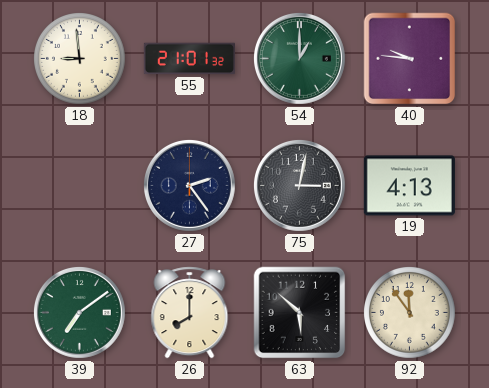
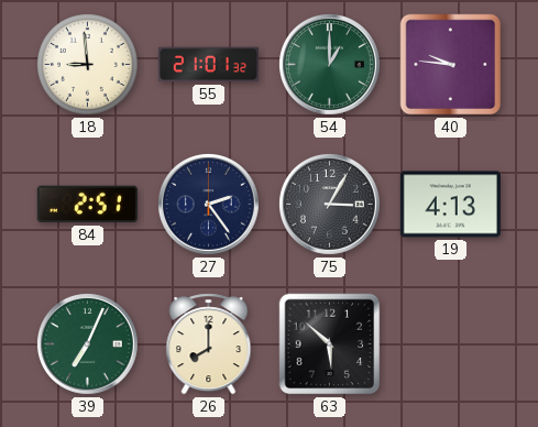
84: none -> 2:51
75: 3:02 -> 3:05
39: 7:09 -> 7:04
92: 11:54 -> none
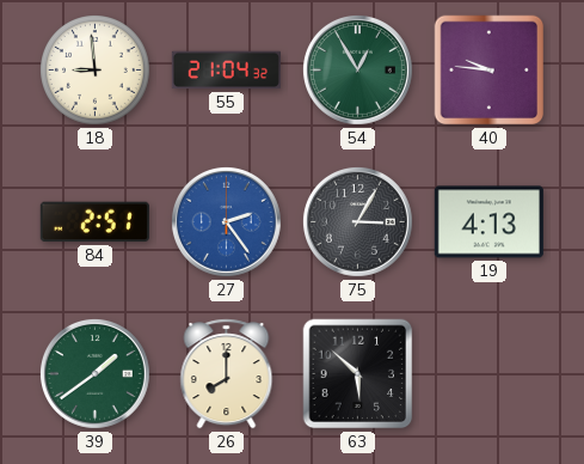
55: 21:01 -> 21:04
54: 1:00 -> 12:55
27 dial: navy -> blue
39: 7:04 -> 1:39
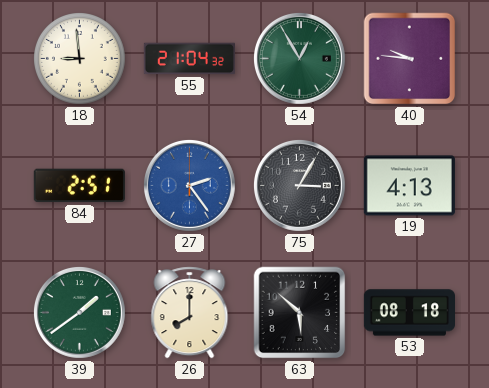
53: none -> 08:18
